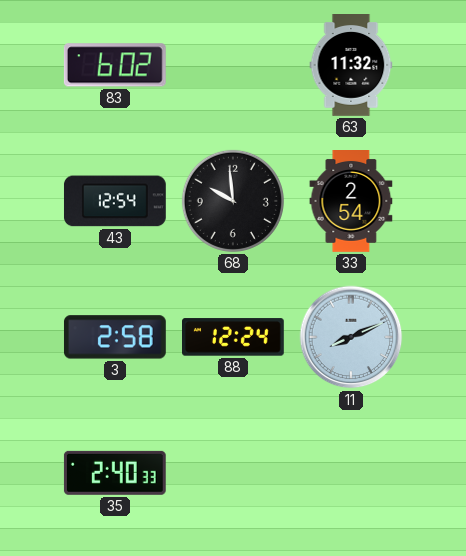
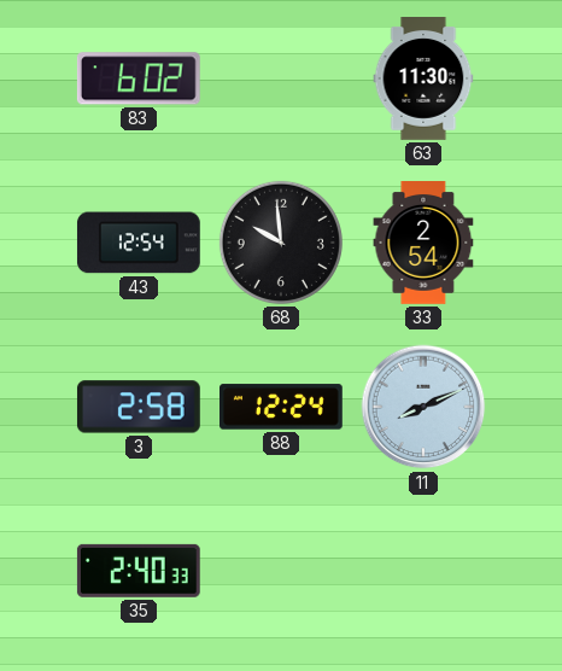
63: 11:32 -> 11:30
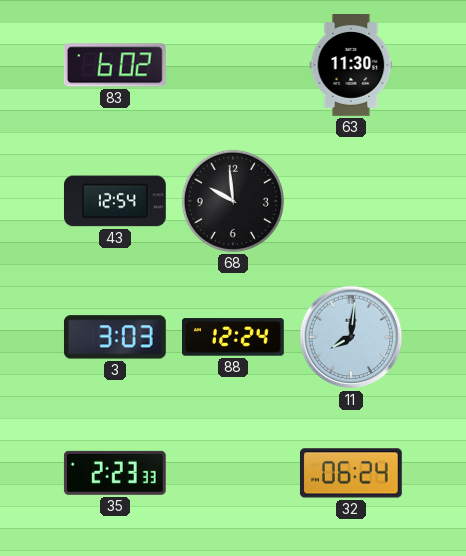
33: 2:54 -> none
3: 2:58 -> 3:03
11: 8:11 -> 8:01
35: 2:40 -> 2:23
32: none -> 06:24
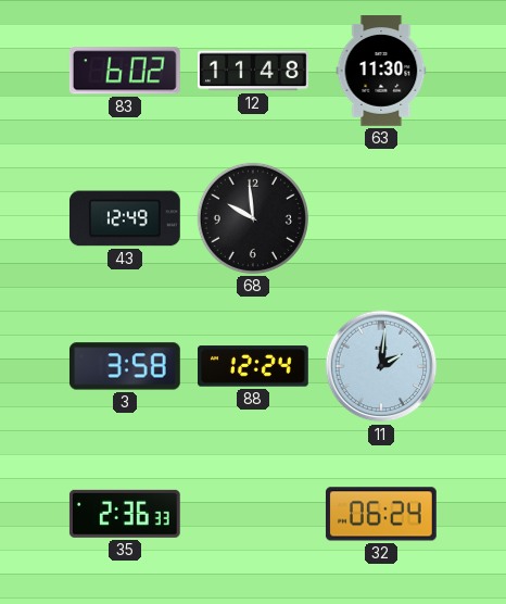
12: none -> 11:48
43: 12:54 -> 12:49
3: 3:03 -> 3:58
11: 8:01 -> 2:01
35: 2:23 -> 2:36
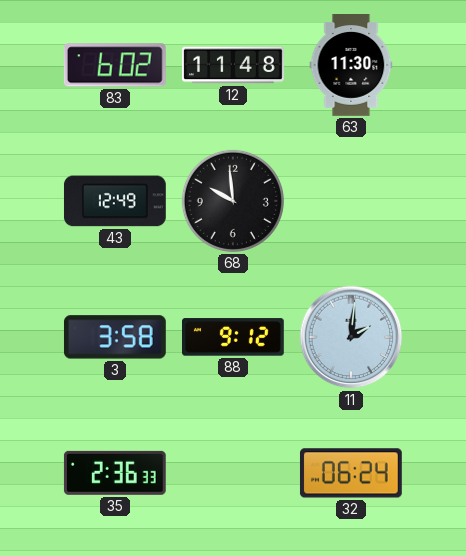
88: 12:24 -> 9:12
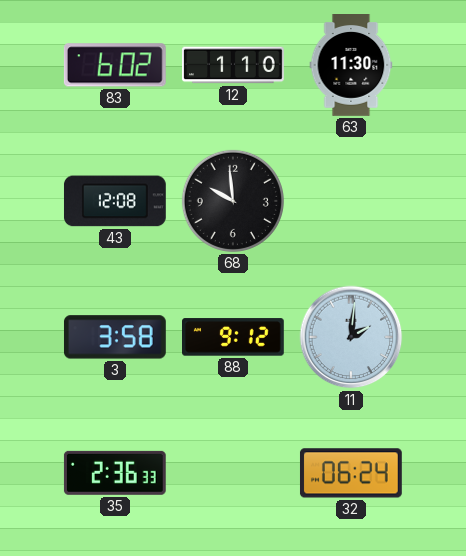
12: 11:48 -> 1:10
43: 12:49 -> 12:08
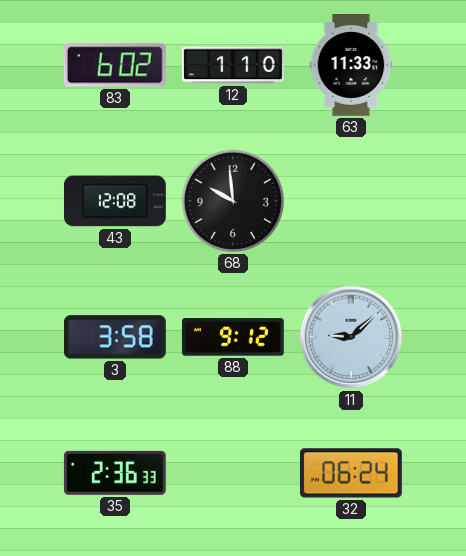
63: 11:30 -> 11:33
11: 2:01 -> 9:08
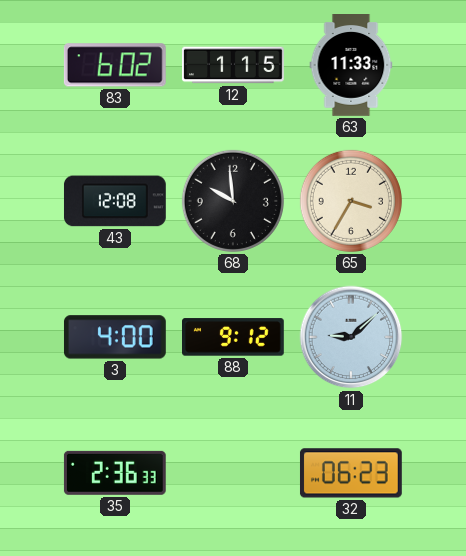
12: 1:10 -> 1:15
65: none -> 3:35
3: 3:58 -> 4:00
32: 06:24 -> 06:23
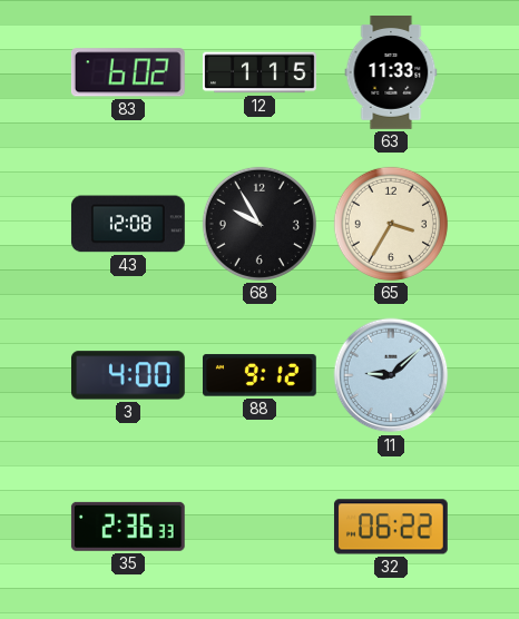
68: 9:59 -> 9:55
32: 06:23 -> 06:22
